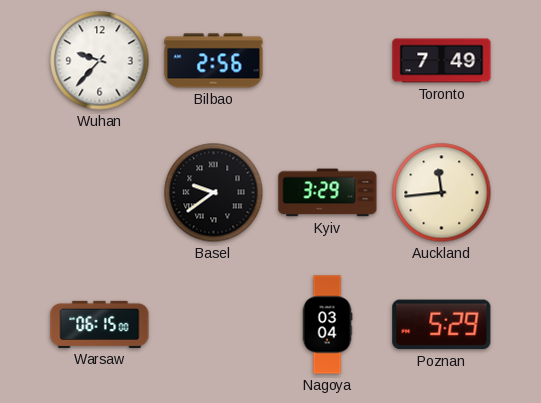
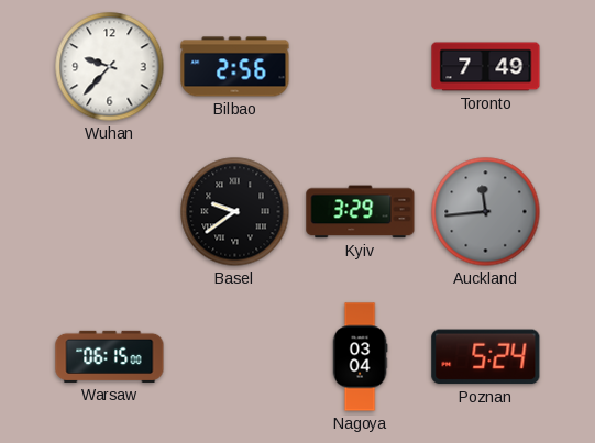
Auckland dial: cream -> grey
Poznan: 5:29 -> 5:24
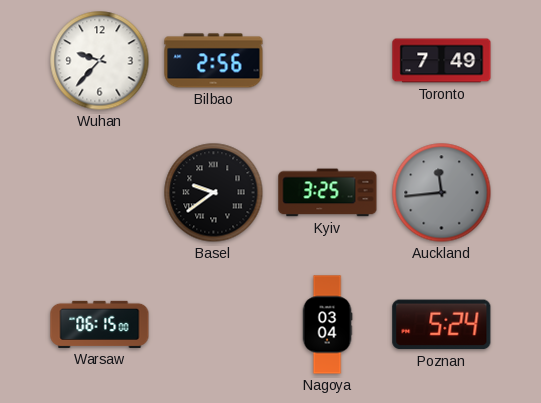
Kyiv: 3:29 -> 3:25
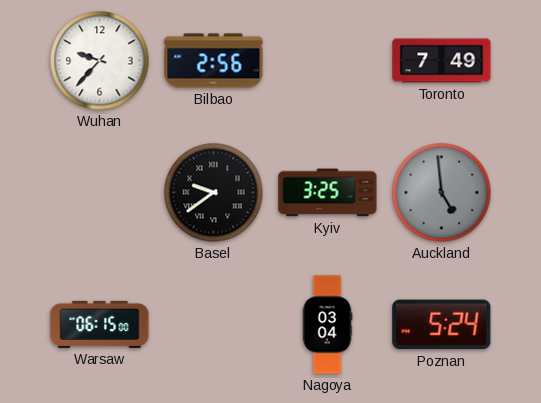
Auckland: 11:44 -> 4:59
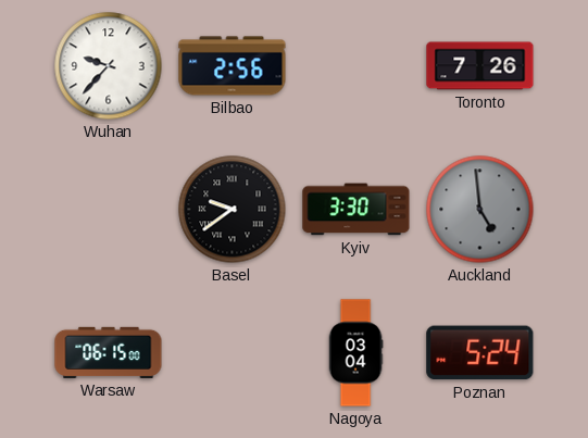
Toronto: 7:49 -> 7:26
Kyiv: 3:25 -> 3:30
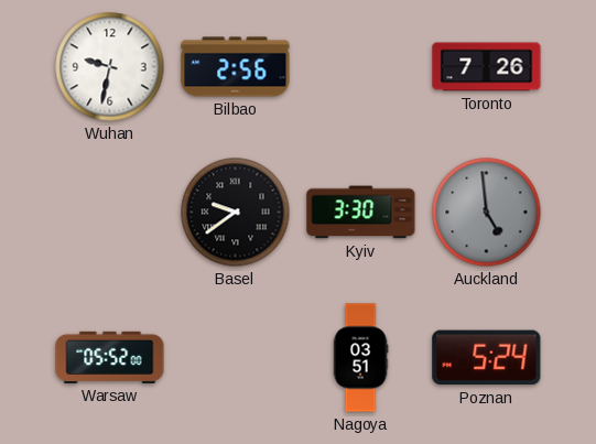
Wuhan: 9:37 -> 9:32
Warsaw: 06:15 -> 05:52
Nagoya: 03:04 -> 03:51
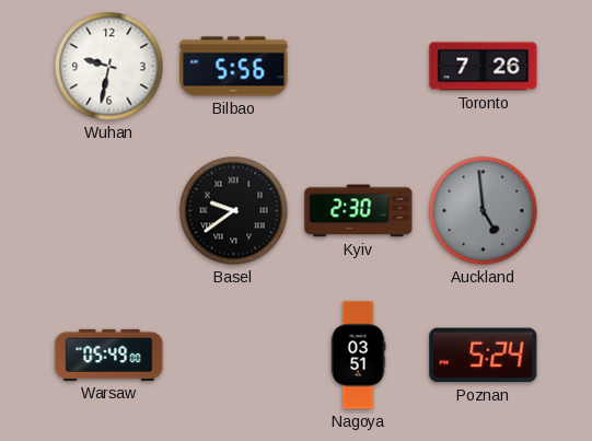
Bilbao: 2:56 -> 5:56
Kyiv: 3:30 -> 2:30
Warsaw: 05:52 -> 05:49
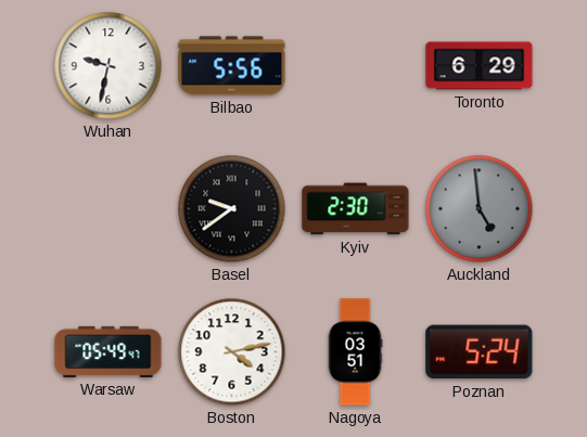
Toronto: 7:26 -> 6:29
Warsaw: 05:49:00 -> 05:49:47
Boston: none -> 4:13
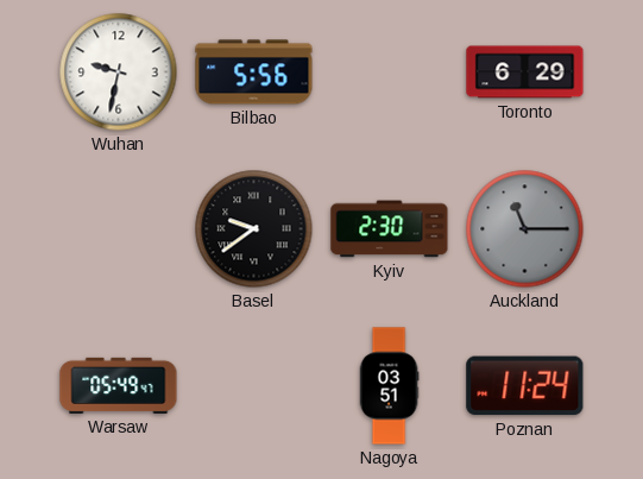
Auckland: 4:59 -> 11:15
Boston: 4:13 -> none
Poznan: 5:24 -> 11:24
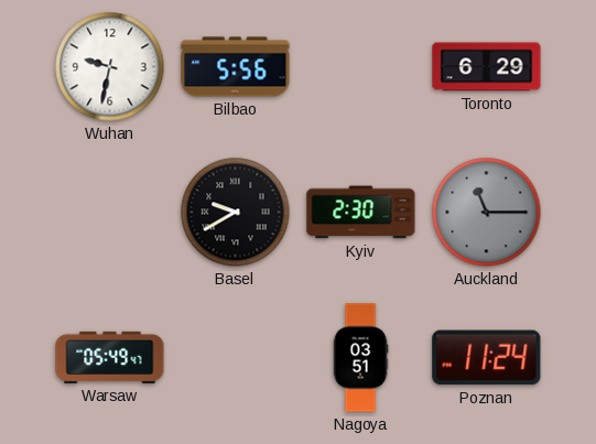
Basel: 9:39 -> 9:40
